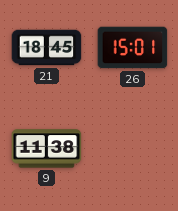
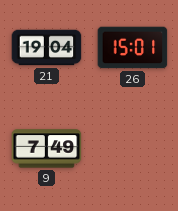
21: 18:45 -> 19:04
9: 11:38 -> 7:49
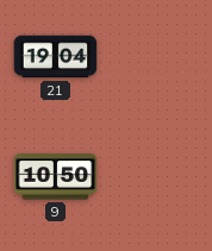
26: 15:01 -> none
9: 7:49 -> 10:50
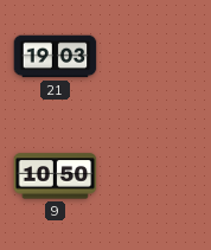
21: 19:04 -> 19:03
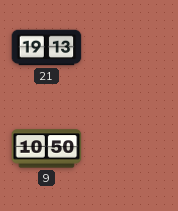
21: 19:03 -> 19:13
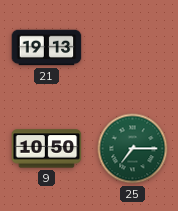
25: none -> 7:15
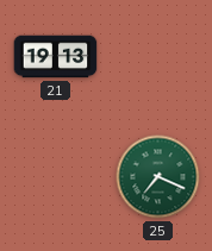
9: 10:50 -> none
25: 7:15 -> 7:19
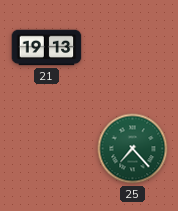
25: 7:19 -> 7:23
